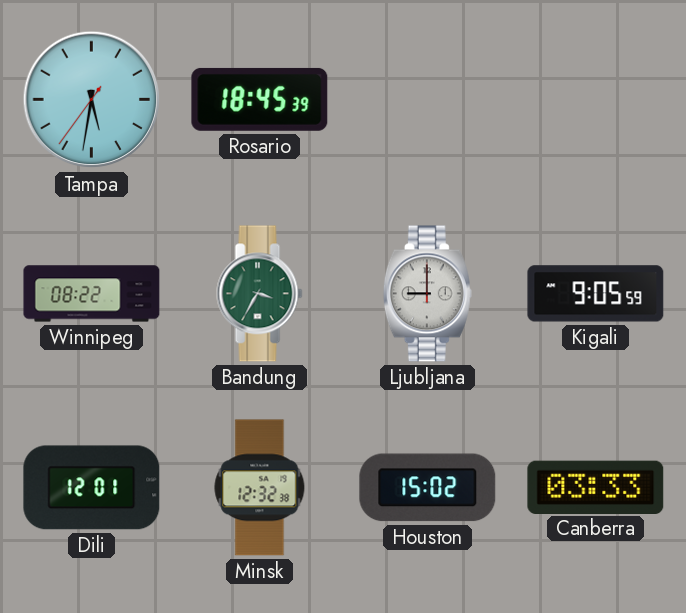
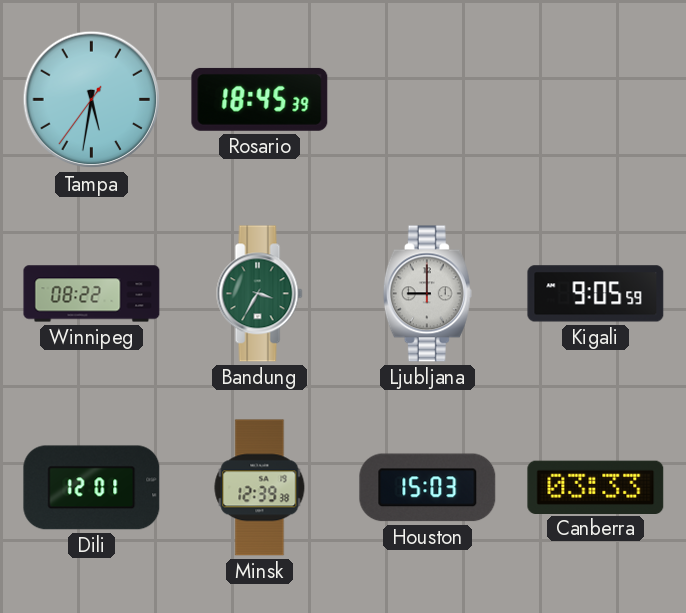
Minsk: 12:32 -> 12:39
Houston: 15:02 -> 15:03
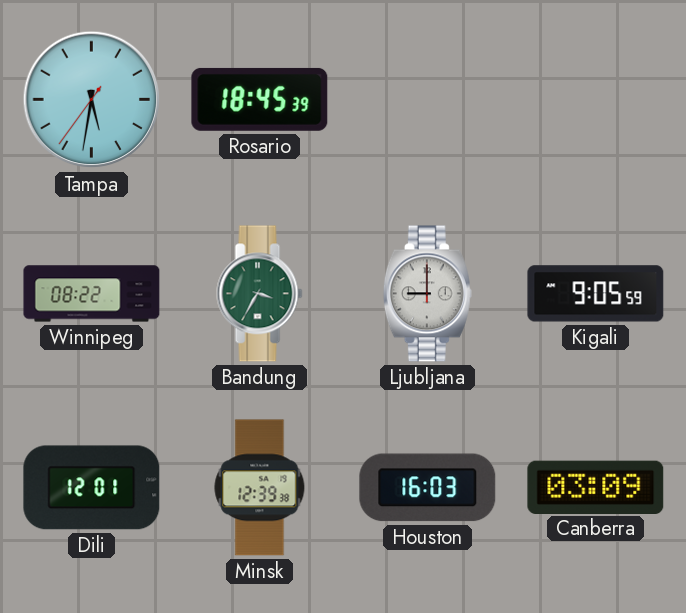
Houston: 15:03 -> 16:03
Canberra: 03:33 -> 03:09
